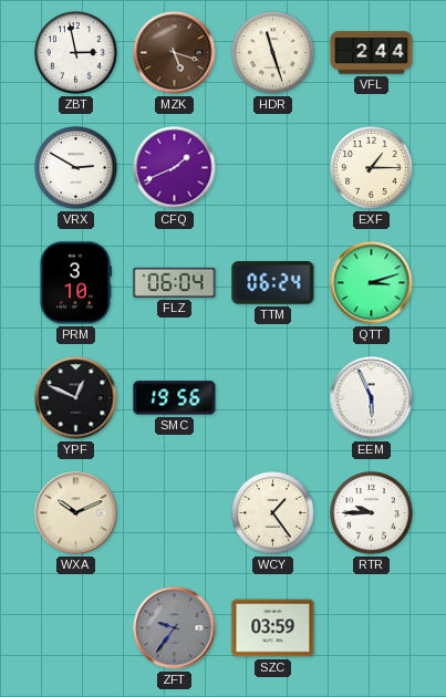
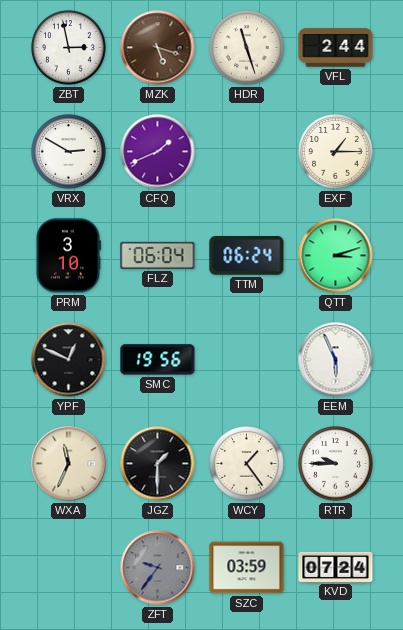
WXA: 10:11 -> 11:34
JGZ: none -> 1:30
KVD: none -> 07:24
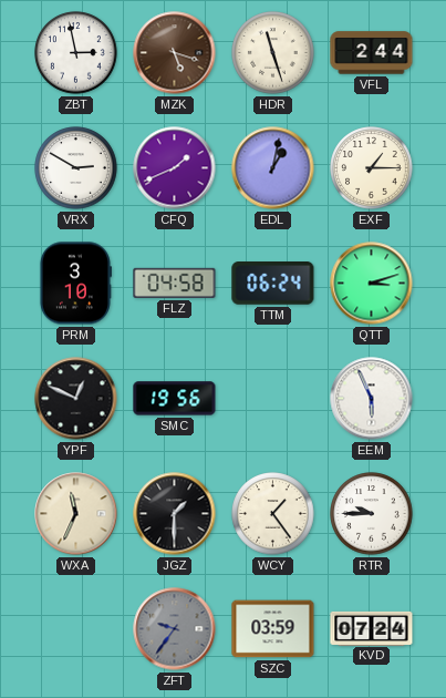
EDL: none -> 1:02
FLZ: 06:04 -> 04:58
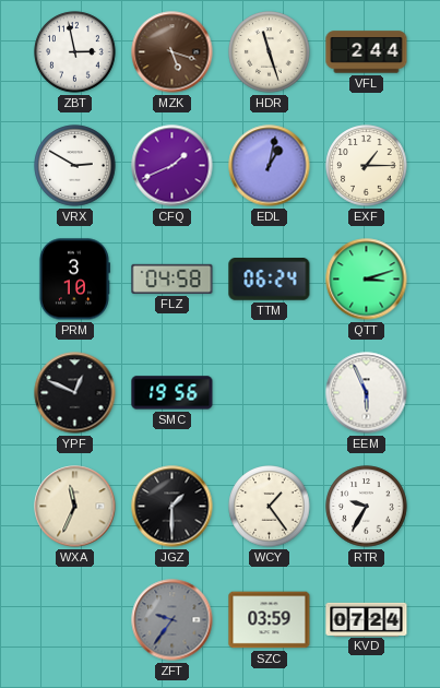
RTR: 9:45 -> 9:35
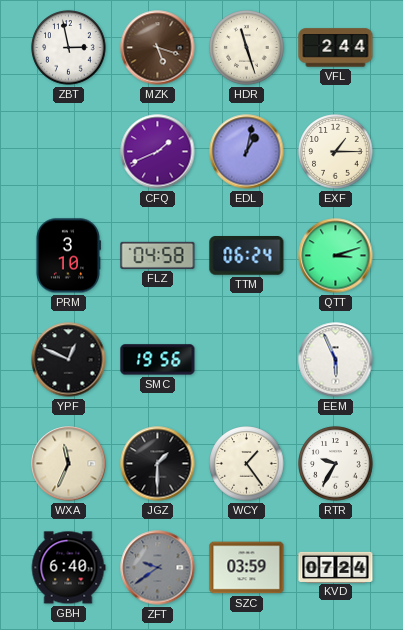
VRX: 2:50 -> none
GBH: none -> 6:40
ZFT: 9:36 -> 9:39
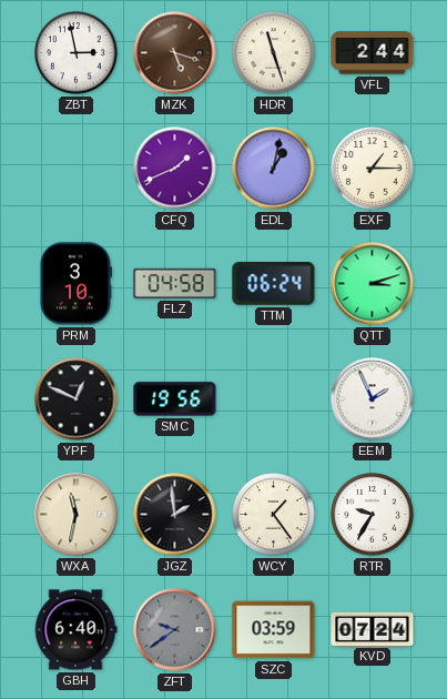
EEM: 5:56 -> 1:56
WXA: 11:34 -> 11:32
JGZ: 1:30 -> 1:59
